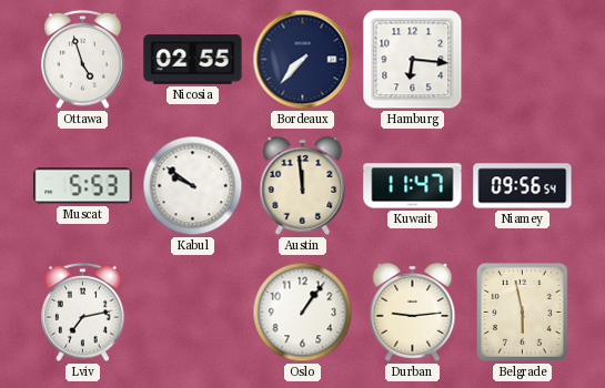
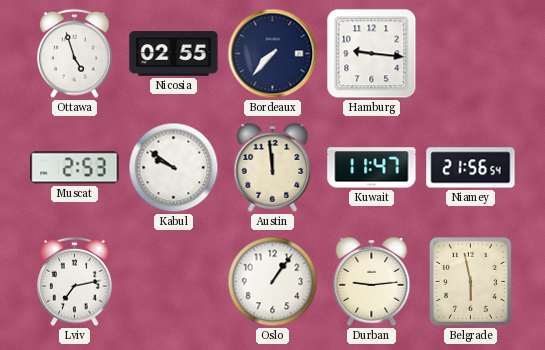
Hamburg: 6:16 -> 9:16
Muscat: 5:53 -> 2:53
Niamey: 09:56 -> 21:56
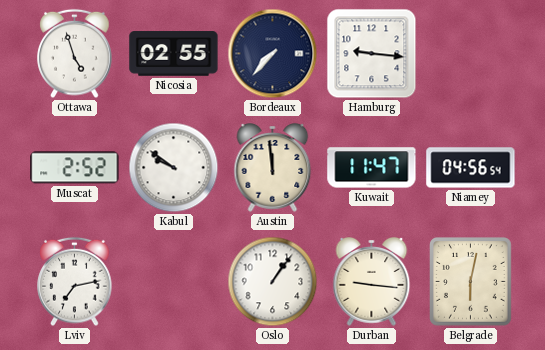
Muscat: 2:53 -> 2:52
Niamey: 21:56 -> 04:56
Durban: 9:14 -> 9:16
Belgrade: 5:58 -> 6:02
